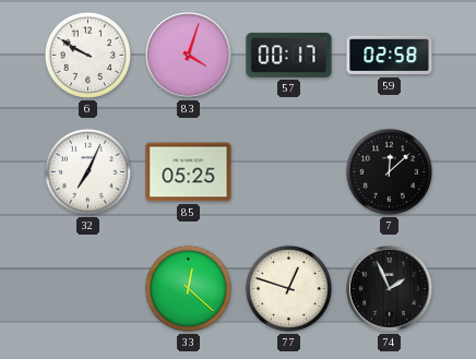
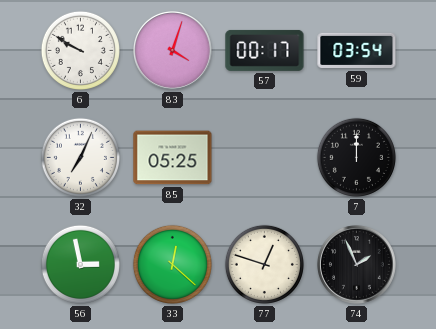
59: 02:58 -> 03:54
7: 12:08 -> 12:00
56: none -> 2:58
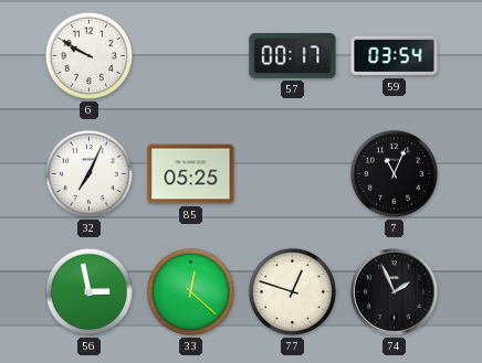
83: 4:03 -> none
7: 12:00 -> 11:04
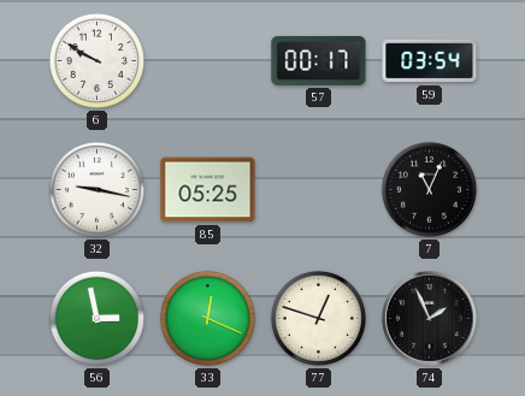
32: 7:04 -> 9:17
33: 12:22 -> 12:19
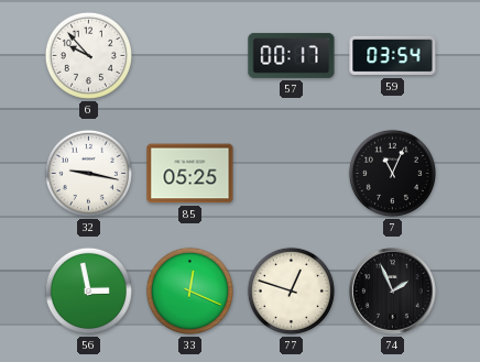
6: 9:50 -> 9:53
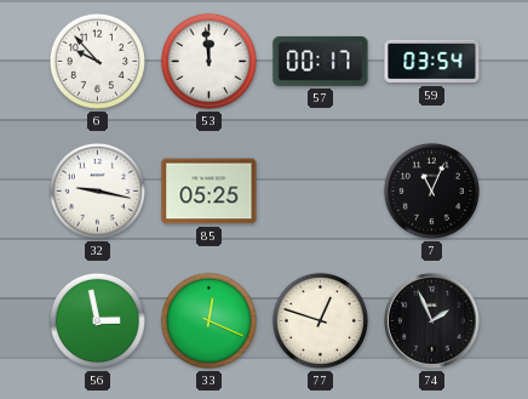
53: none -> 11:59
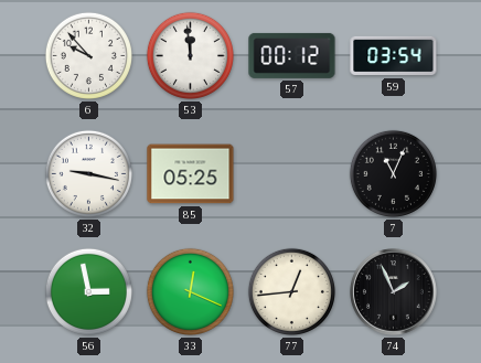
57: 00:17 -> 00:12
77: 12:48 -> 12:44
